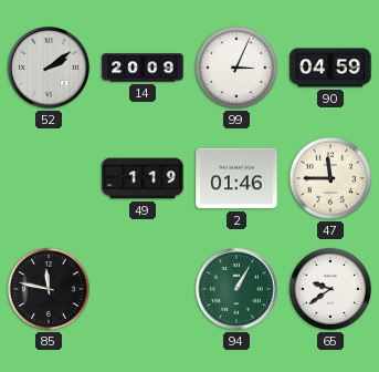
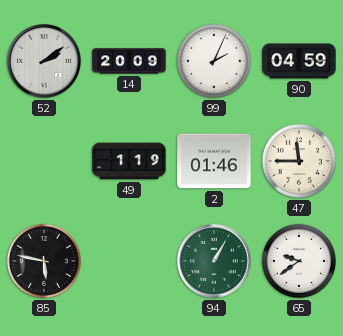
99: 3:04 -> 2:04
85: 11:47 -> 5:47
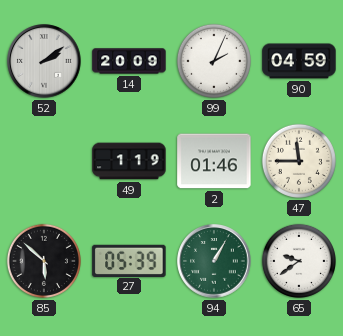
85: 5:47 -> 5:52
27: none -> 05:39
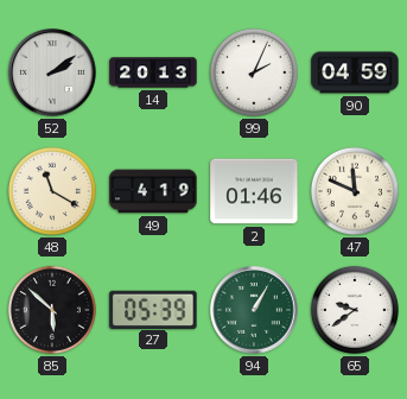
14: 20:09 -> 20:13
48: none -> 11:20
49: 1:19 -> 4:19
47: 11:45 -> 11:49
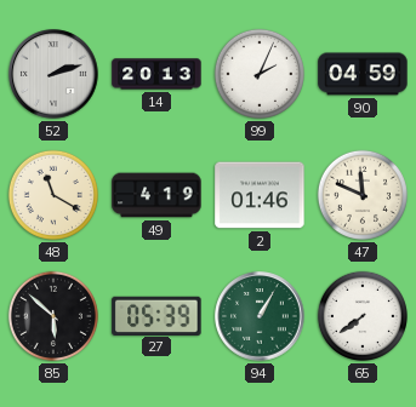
52: 2:09 -> 2:12
65: 9:39 -> 7:39
